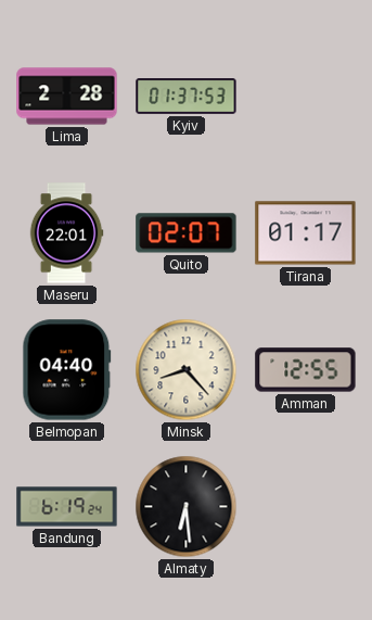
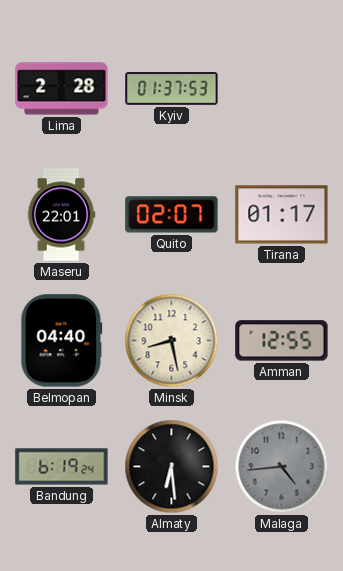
Minsk: 8:23 -> 8:28
Malaga: none -> 4:44
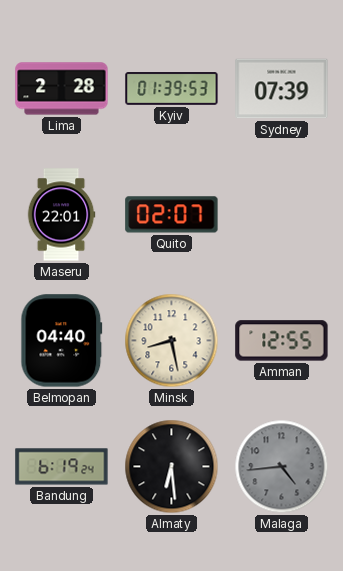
Kyiv: 01:37 -> 01:39
Sydney: none -> 07:39
Tirana: 01:17 -> none
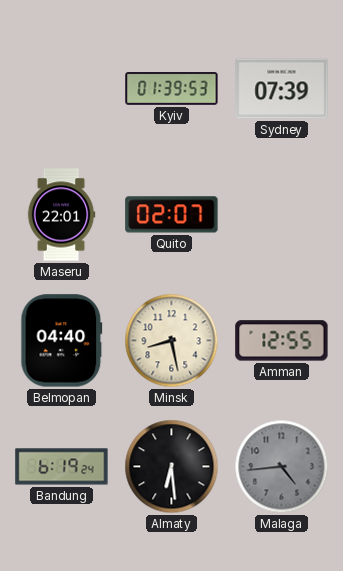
Lima: 2:28 -> none
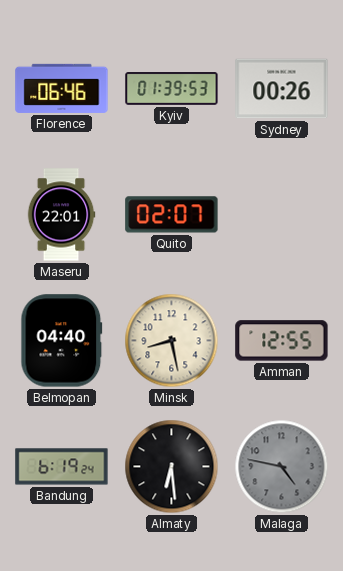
Florence: none -> 06:46
Sydney: 07:39 -> 00:26
Malaga: 4:44 -> 4:47
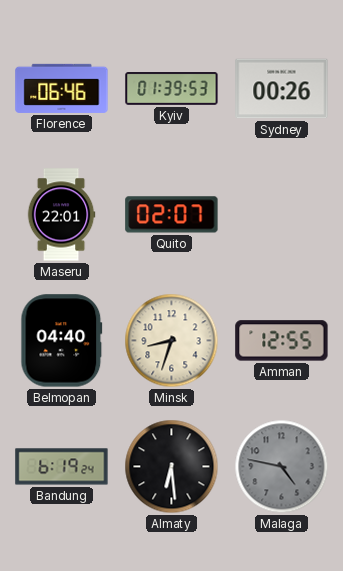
Minsk: 8:28 -> 8:33
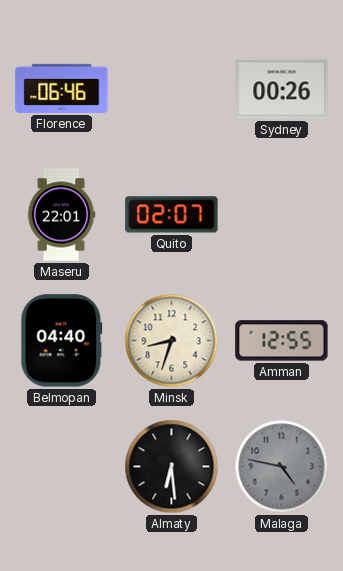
Kyiv: 01:39 -> none
Bandung: 6:19 -> none
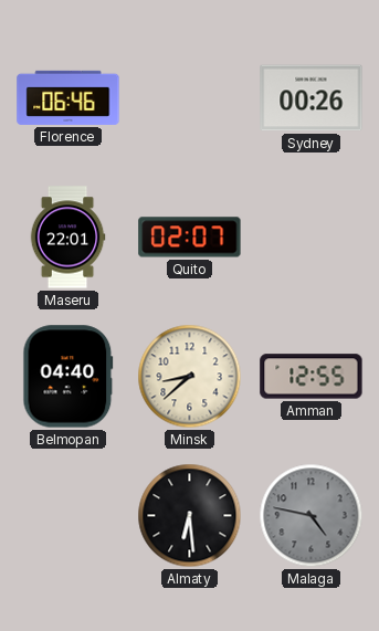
Minsk: 8:33 -> 8:38
